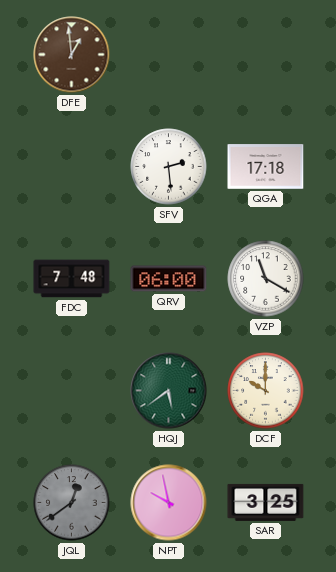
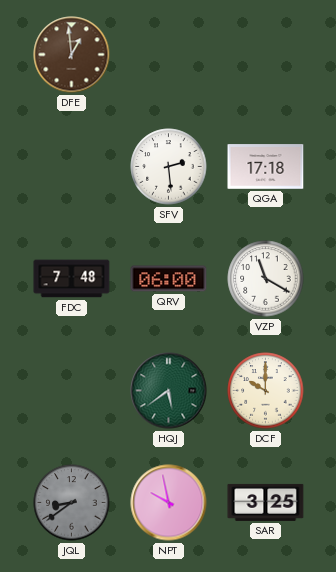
JQL: 12:39 -> 8:39
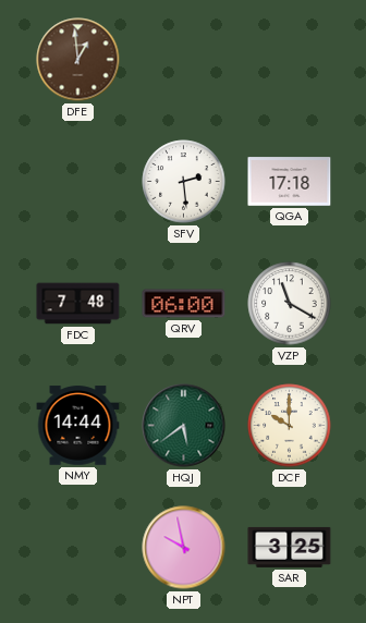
NMY: none -> 14:44
JQL: 8:39 -> none
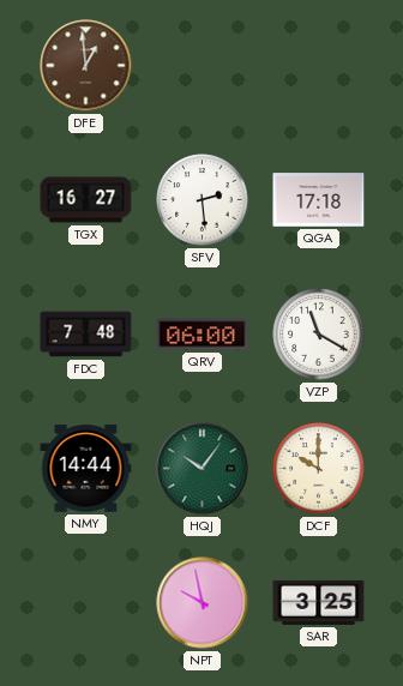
TGX: none -> 16:27
HQJ: 5:39 -> 10:06
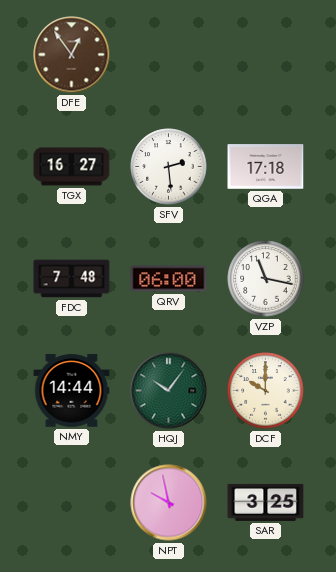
DFE: 12:59 -> 12:54
VZP: 11:20 -> 11:17
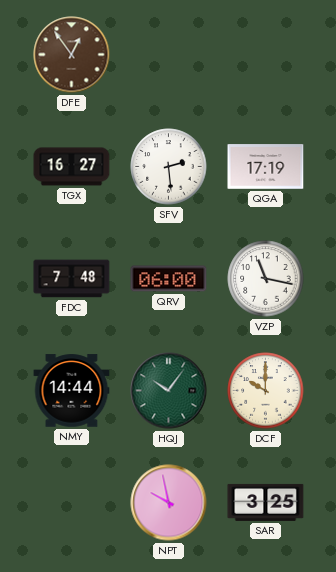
QGA: 17:18 -> 17:19
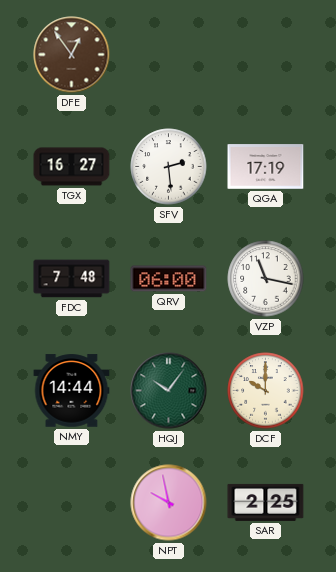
SAR: 3:25 -> 2:25
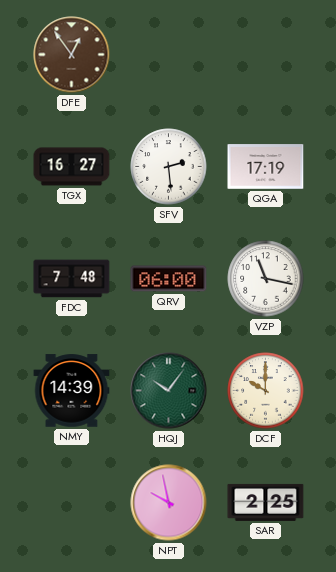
NMY: 14:44 -> 14:39
